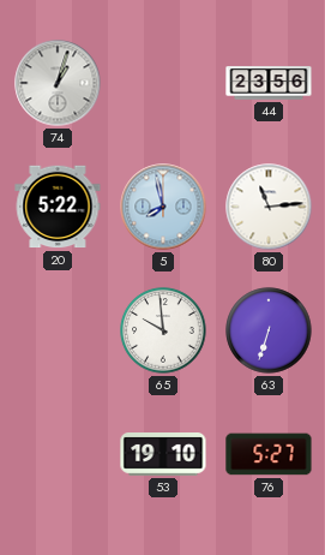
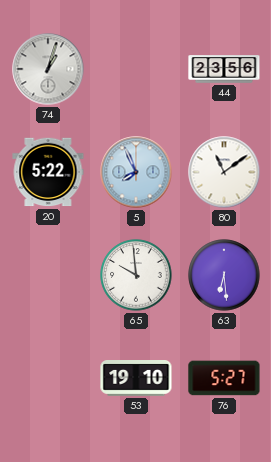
5: 7:58 -> 7:56
80: 11:14 -> 11:09
63: 6:33 -> 6:29
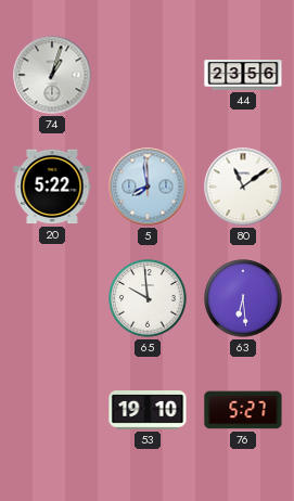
5: 7:56 -> 7:59
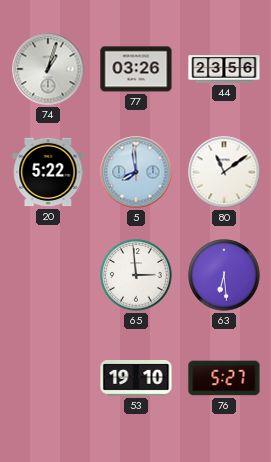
77: none -> 03:26
65: 9:59 -> 2:59
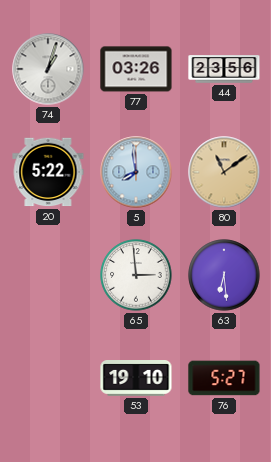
80 dial: white -> champagne
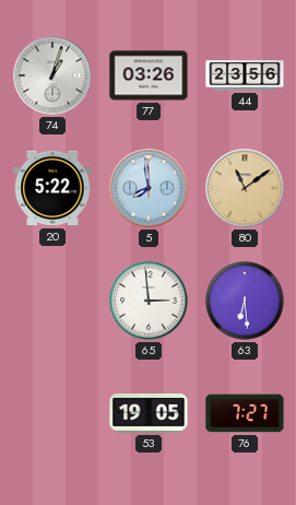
53: 19:10 -> 19:05
76: 5:27 -> 7:27
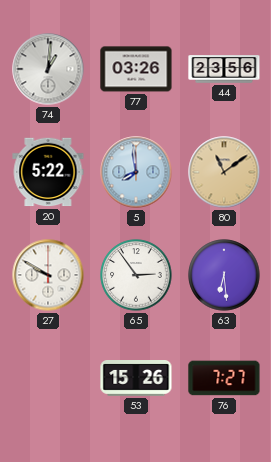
74: 1:03 -> 1:01
27: none -> 9:50
65: 2:59 -> 2:54
53: 19:05 -> 15:26
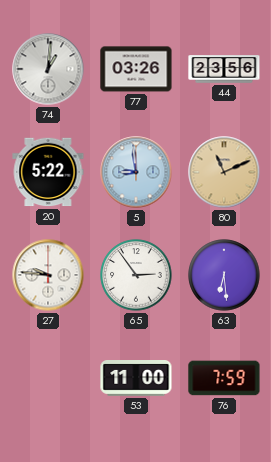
5: 7:59 -> 8:59
80: 11:09 -> 11:11
27: 9:50 -> 9:46
53: 15:26 -> 11:00
76: 7:27 -> 7:59
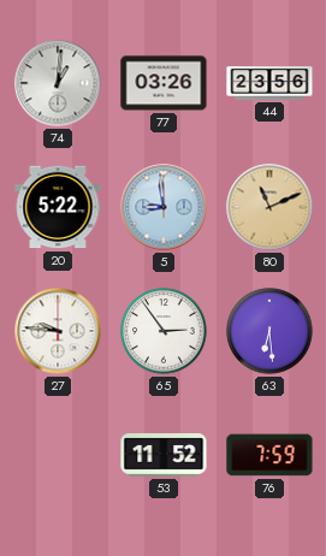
53: 11:00 -> 11:52
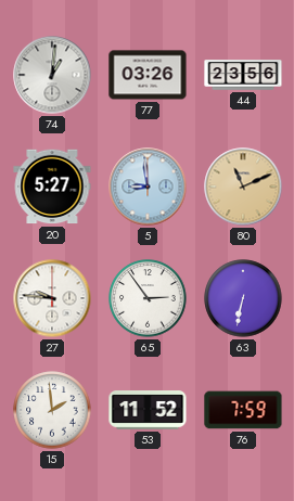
20: 5:22 -> 5:27
63: 6:29 -> 6:32
15: none -> 1:59
